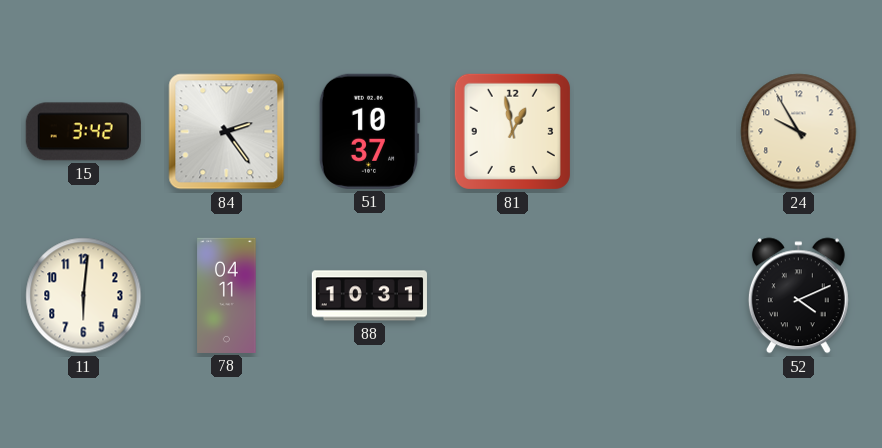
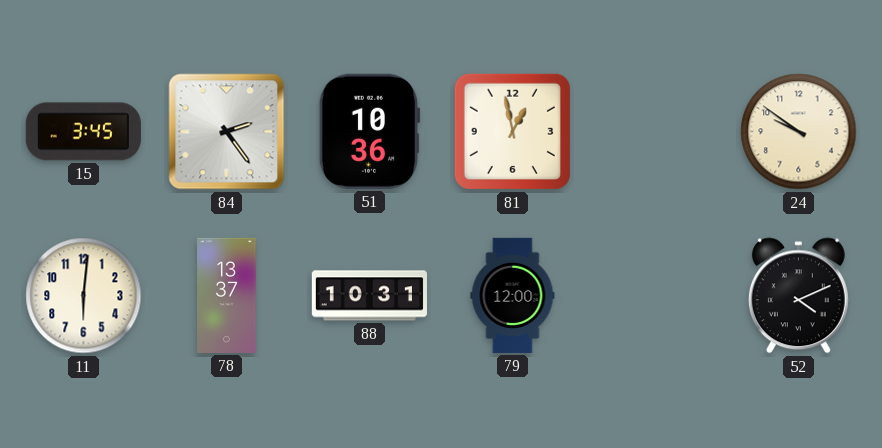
15: 3:42 -> 3:45
51: 10:37 -> 10:36
24: 9:55 -> 9:51
78: 04:11 -> 13:37
79: none -> 12:00
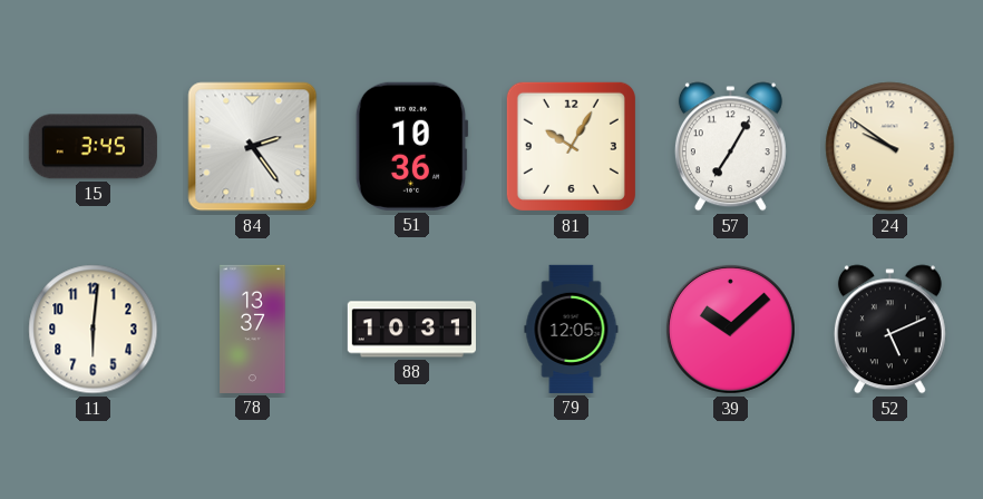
81: 12:58 -> 10:05
57: none -> 7:05
79: 12:00 -> 12:05
39: none -> 10:08
52: 4:11 -> 5:11
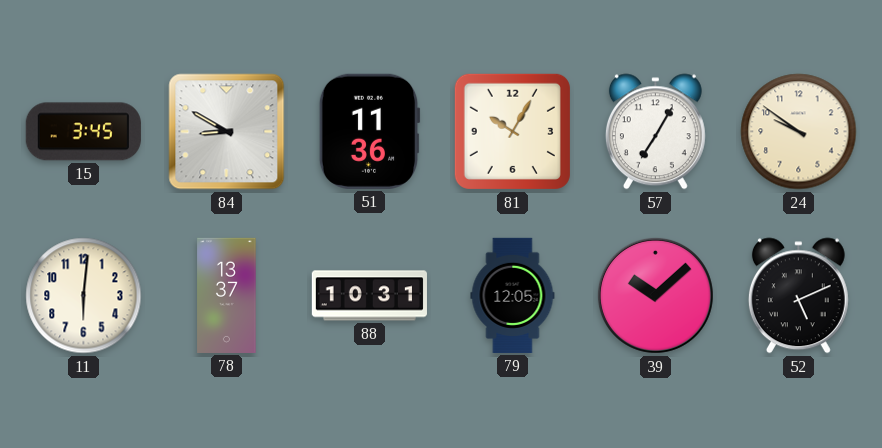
84: 2:24 -> 8:50
51: 10:36 -> 11:36
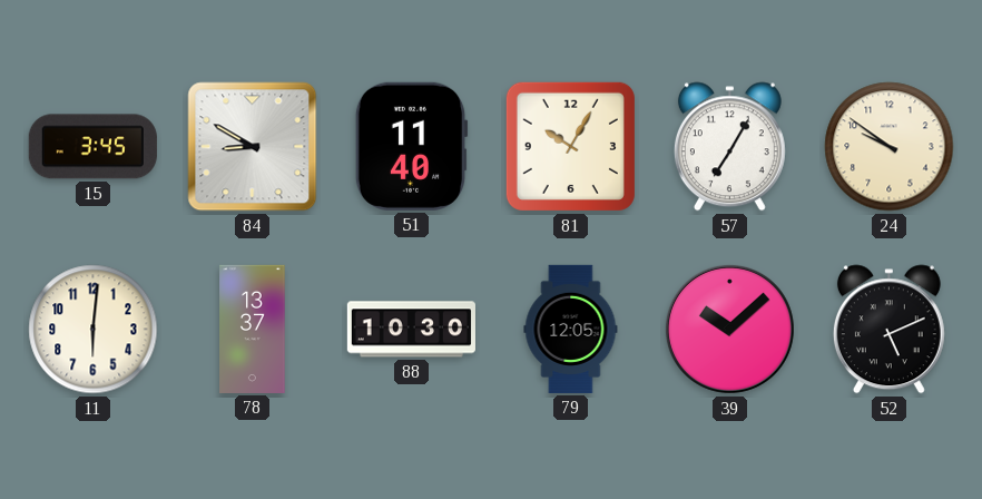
51: 11:36 -> 11:40
88: 10:31 -> 10:30
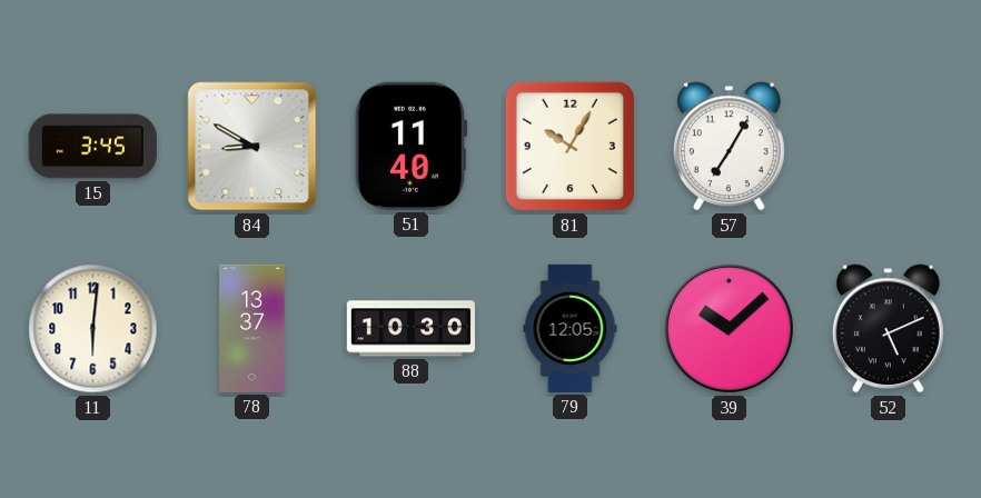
24: 9:51 -> none
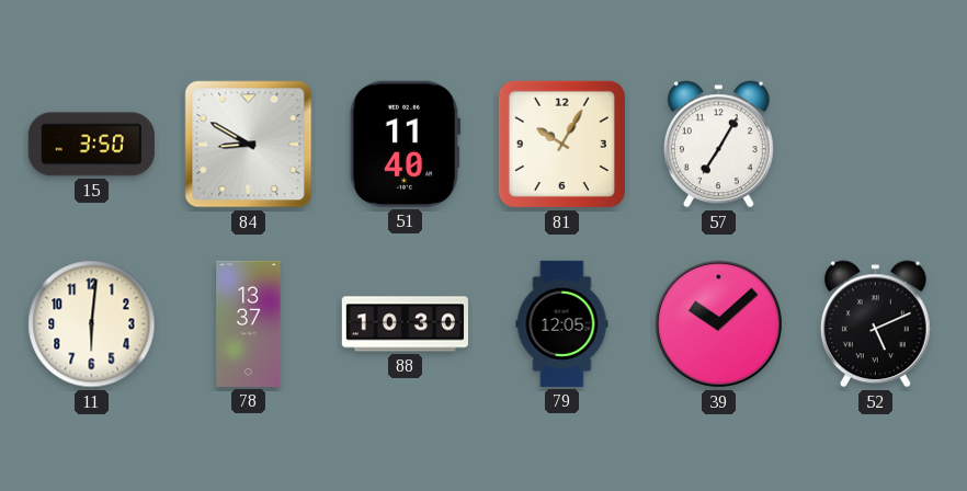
15: 3:45 -> 3:50
